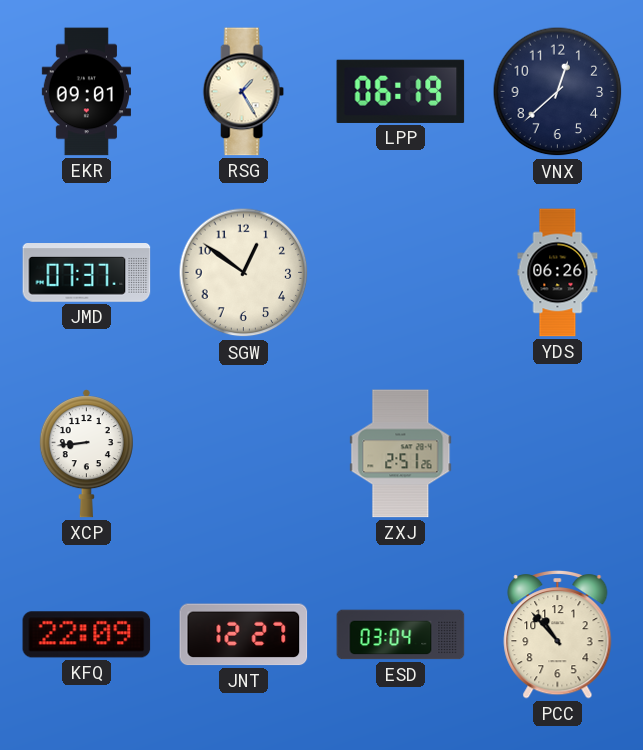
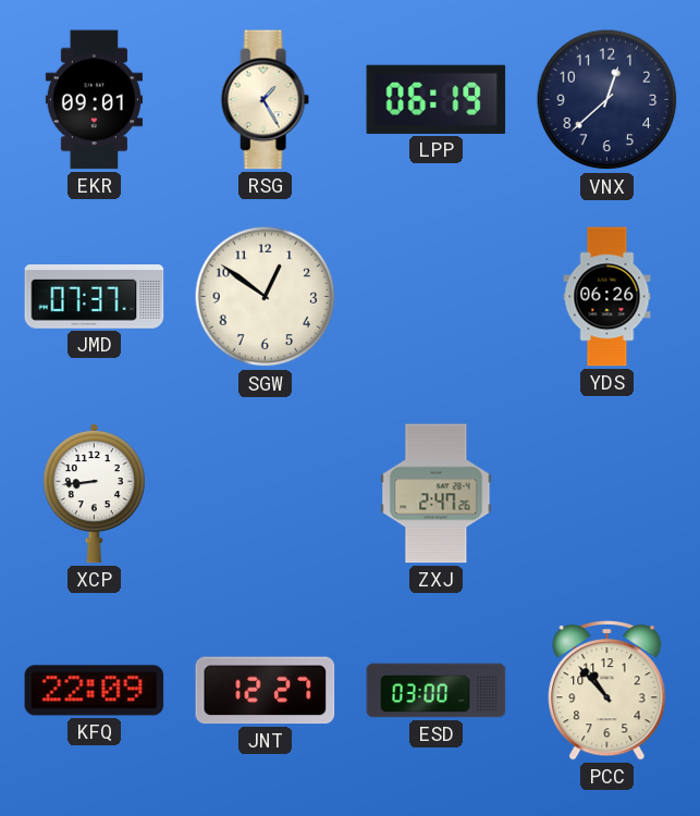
ZXJ: 2:51 -> 2:47
ESD: 03:04 -> 03:00
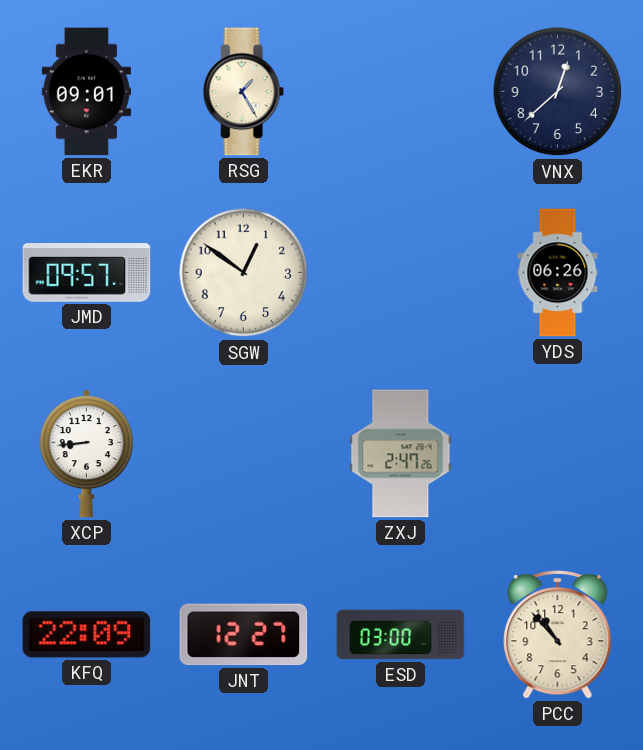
LPP: 06:19 -> none
JMD: 07:37 -> 09:57
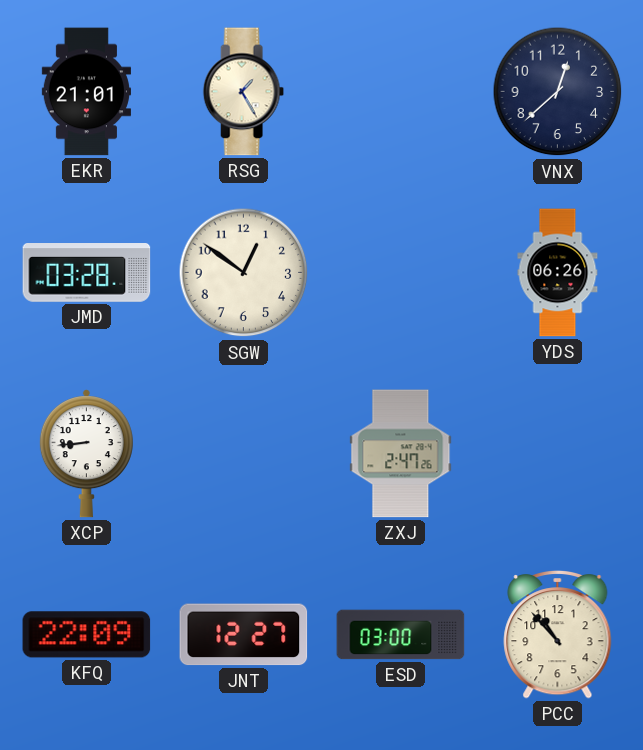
EKR: 09:01 -> 21:01
JMD: 09:57 -> 03:28
